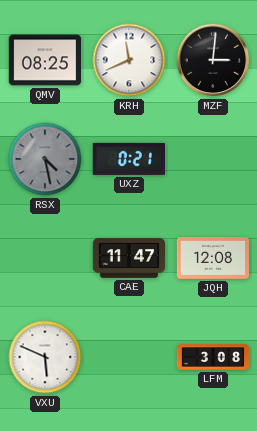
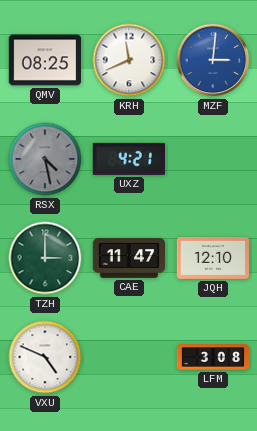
MZF dial: black -> blue
UXZ: 0:21 -> 4:21
TZH: none -> 3:00
JQH: 12:08 -> 12:10
VXU: 5:49 -> 4:49
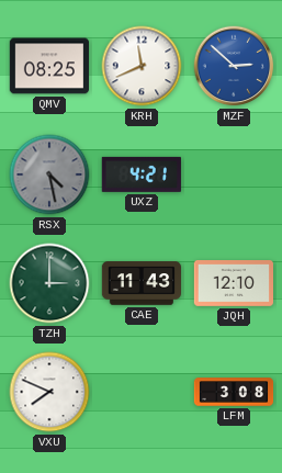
MZF: 3:01 -> 2:52
CAE: 11:47 -> 11:43
VXU: 4:49 -> 7:49
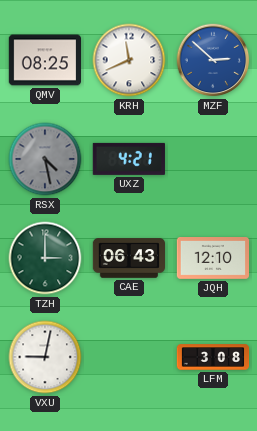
CAE: 11:43 -> 06:43
VXU: 7:49 -> 9:02
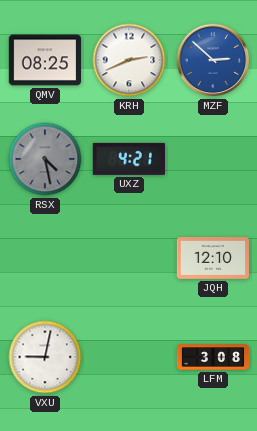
KRH: 11:41 -> 2:41
TZH: 3:00 -> none
CAE: 06:43 -> none
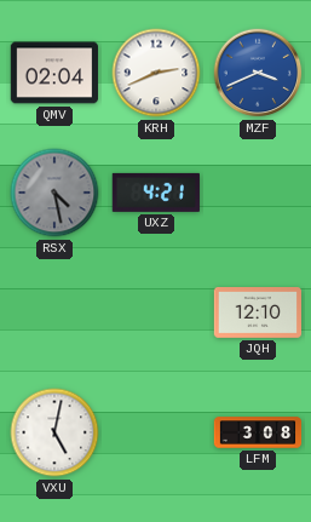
QMV: 08:25 -> 02:04
MZF: 2:52 -> 3:41
VXU: 9:02 -> 5:02
